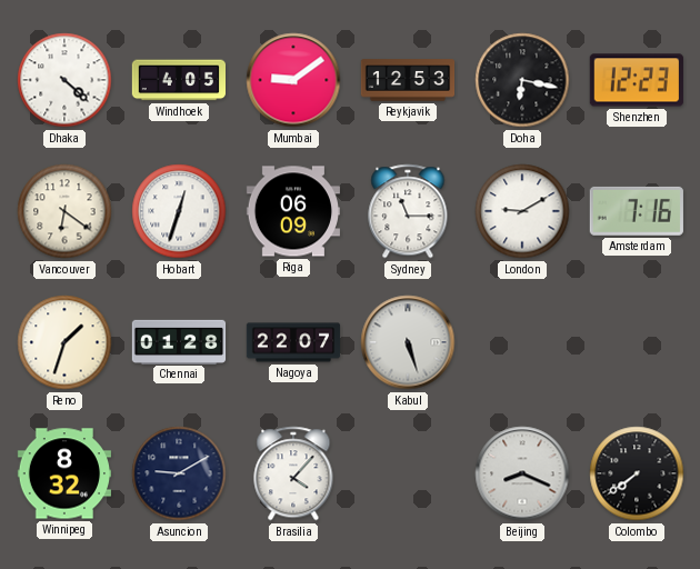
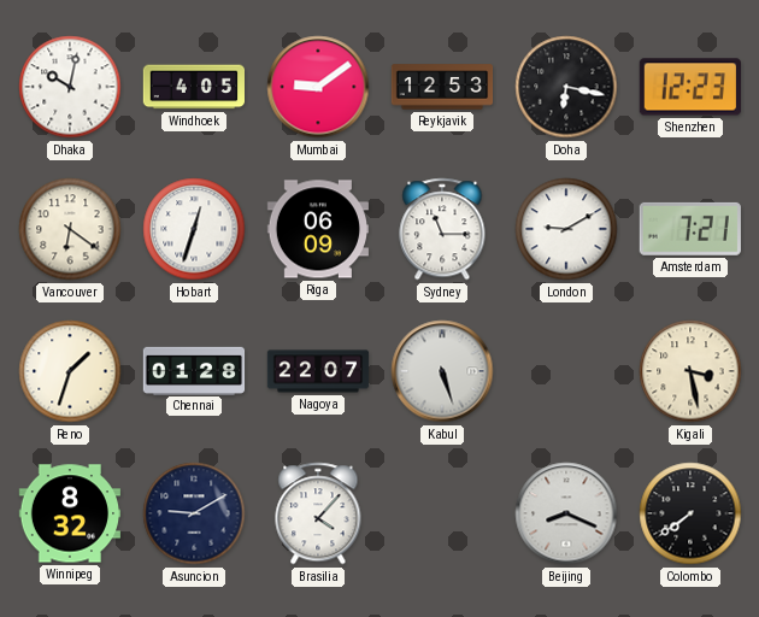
Dhaka: 4:22 -> 10:02
Amsterdam: 7:16 -> 7:21
Kigali: none -> 3:28
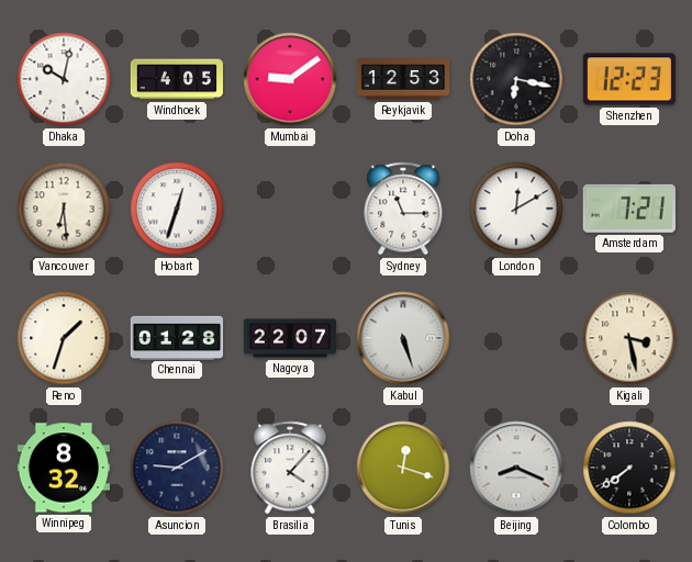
Vancouver: 6:21 -> 6:29
Riga: 06:09 -> none
London: 9:10 -> 12:10
Tunis: none -> 12:18
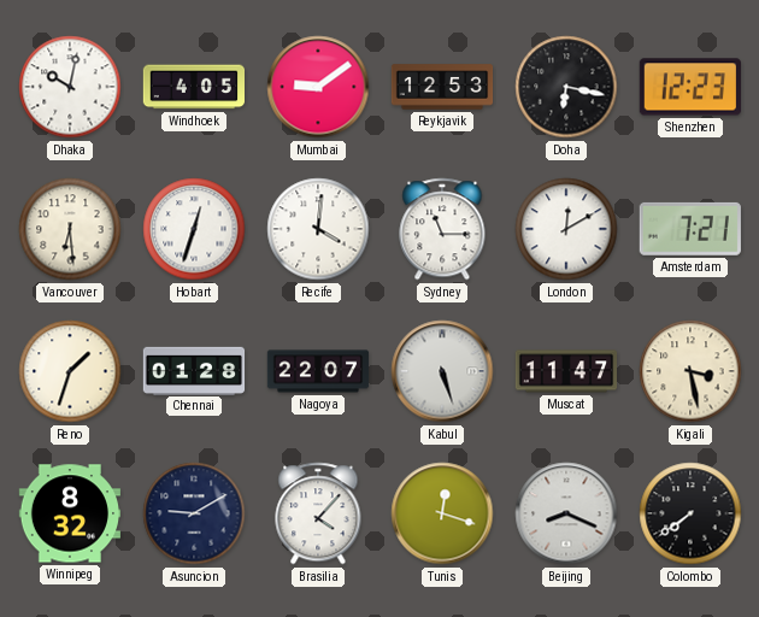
Recife: none -> 4:01
Muscat: none -> 11:47
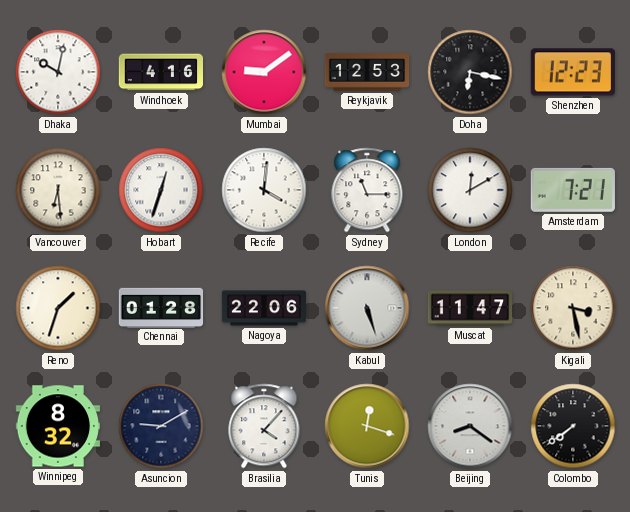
Windhoek: 4:05 -> 4:16
Nagoya: 22:07 -> 22:06
Beijing: 8:19 -> 8:21
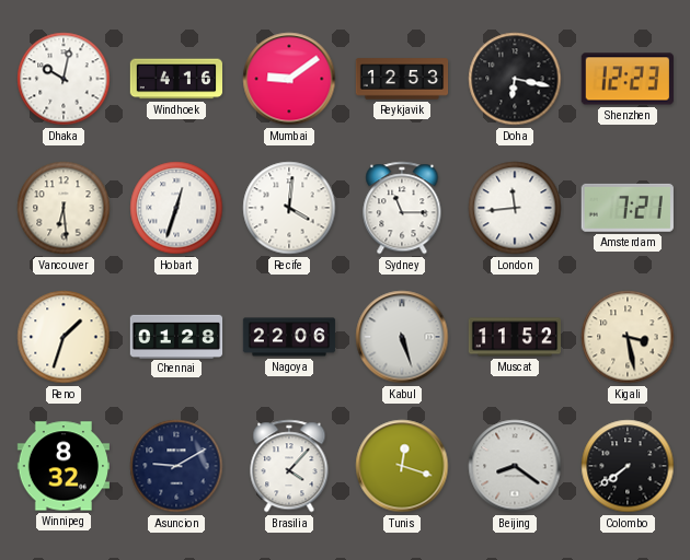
London: 12:10 -> 11:44
Muscat: 11:47 -> 11:52
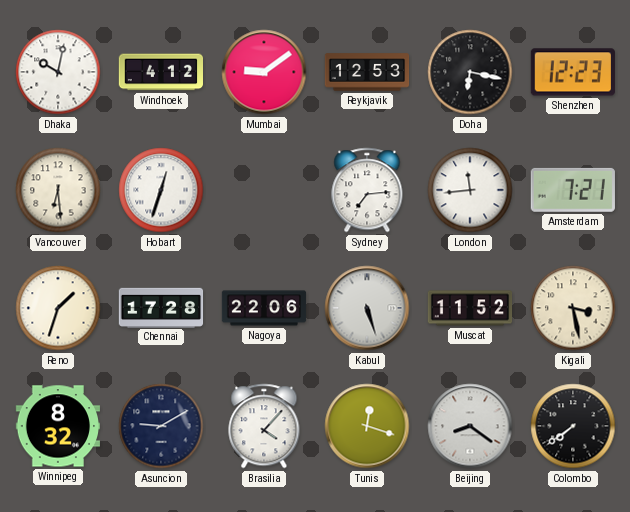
Windhoek: 4:16 -> 4:12
Recife: 4:01 -> none
Sydney: 11:15 -> 7:14
Chennai: 01:28 -> 17:28
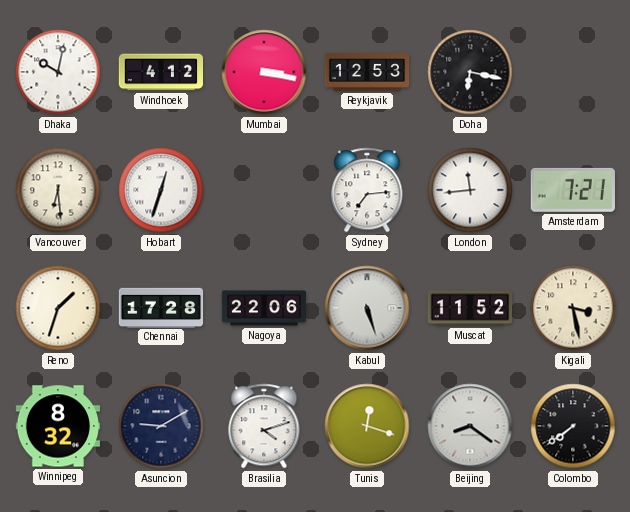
Mumbai: 9:09 -> 3:17
Shenzhen: 12:23 -> none
Brasilia: 4:07 -> 4:12
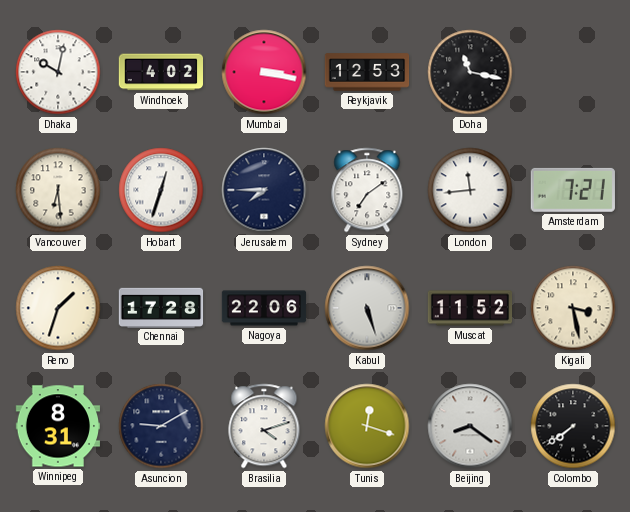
Windhoek: 4:12 -> 4:02
Doha: 6:17 -> 11:17
Jerusalem: none -> 7:45
Sydney: 7:14 -> 7:09
Winnipeg: 8:32 -> 8:31
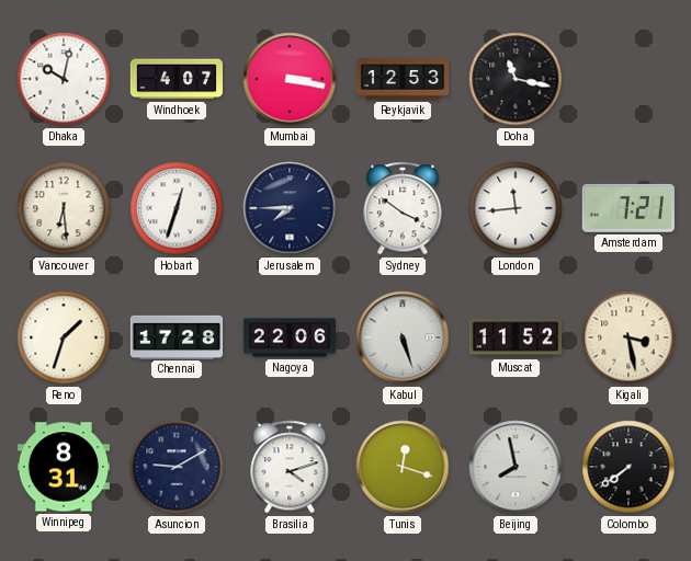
Windhoek: 4:02 -> 4:07
Sydney: 7:09 -> 3:51
Beijing: 8:21 -> 7:58
